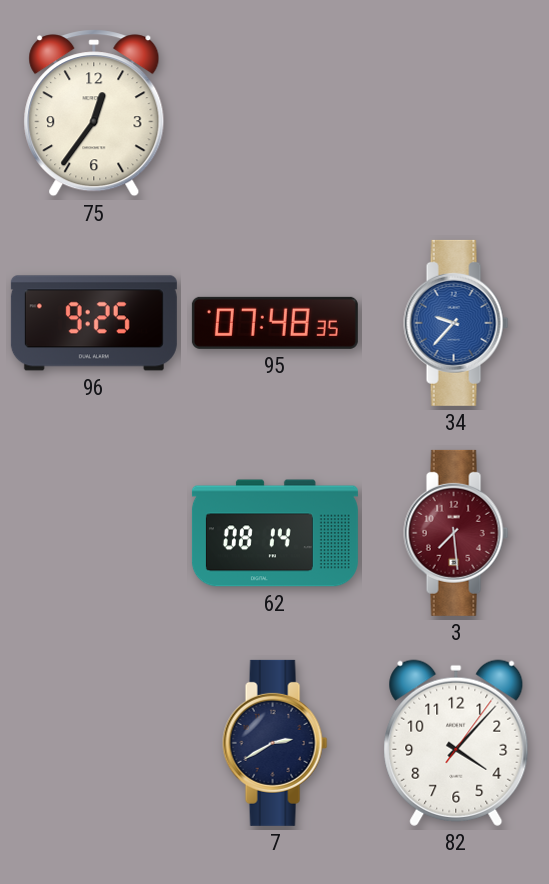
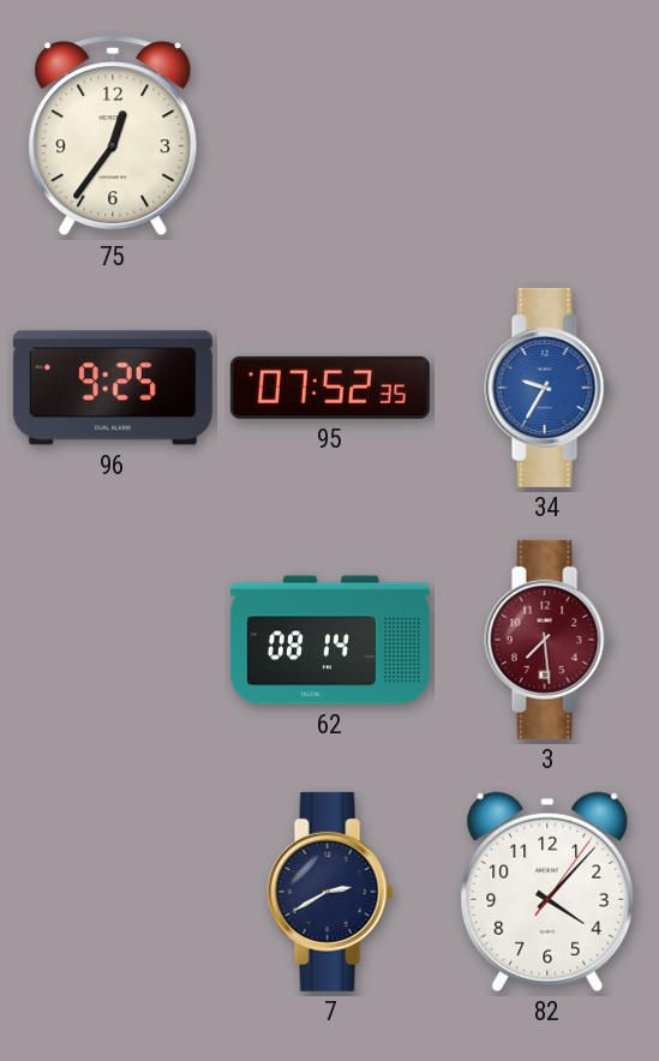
95: 07:48 -> 07:52
34: 9:37 -> 9:35
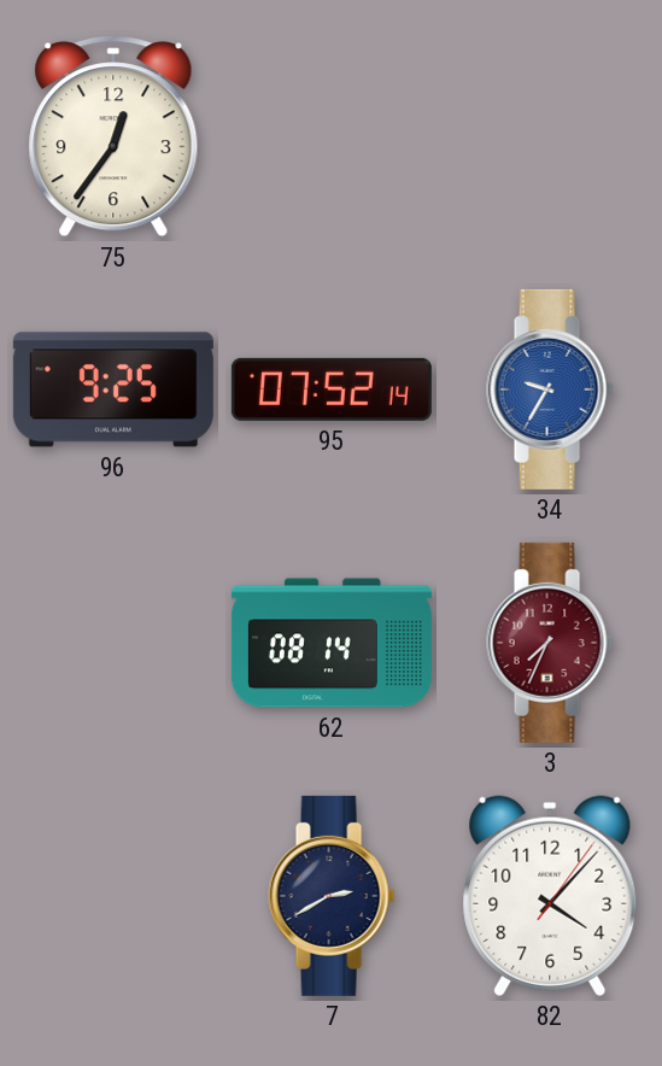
95: 07:52:35 -> 07:52:14
3: 7:29 -> 7:34
